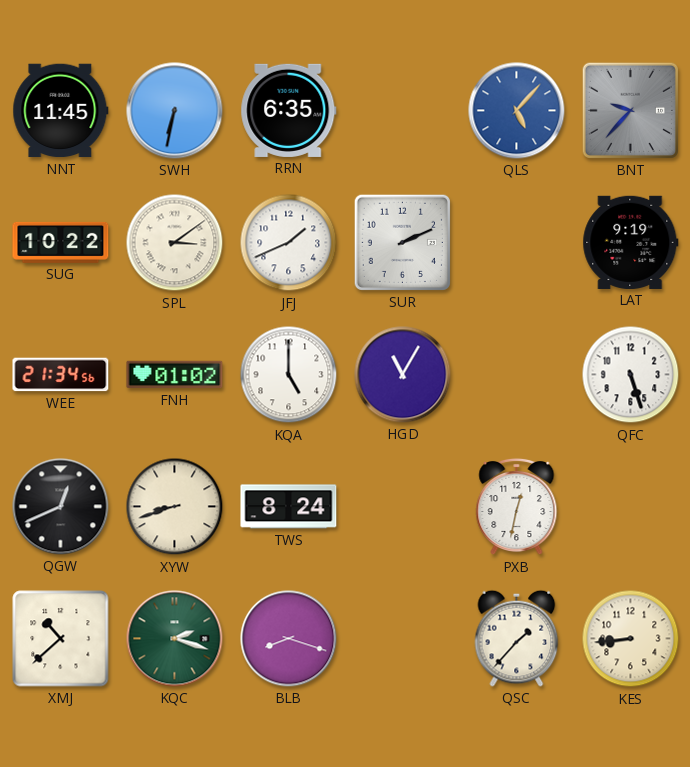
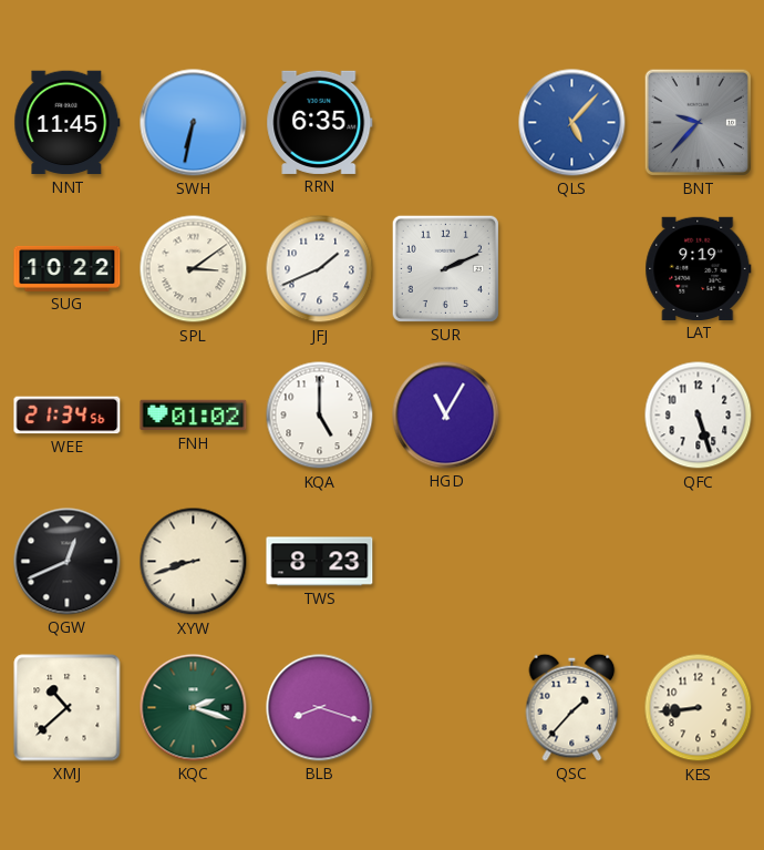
TWS: 8:24 -> 8:23
PXB: 12:32 -> none
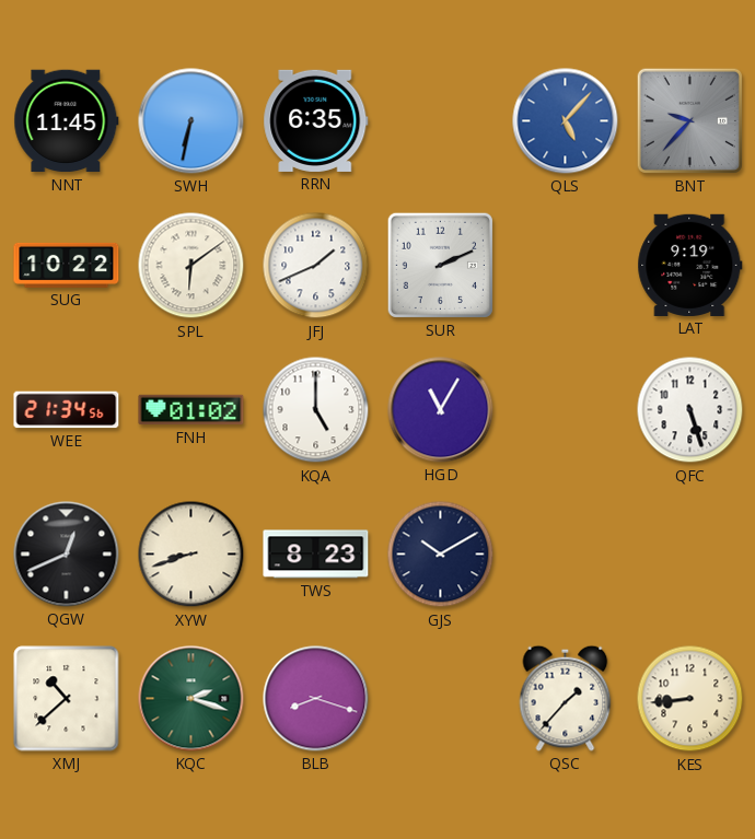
SPL: 3:09 -> 6:09
GJS: none -> 10:10
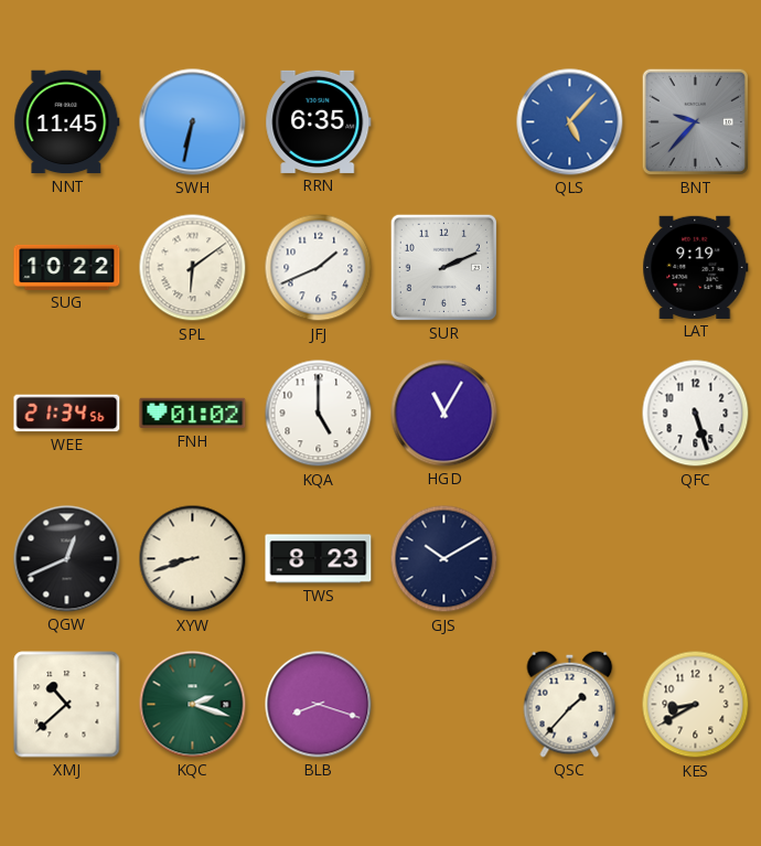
KES: 8:44 -> 8:40
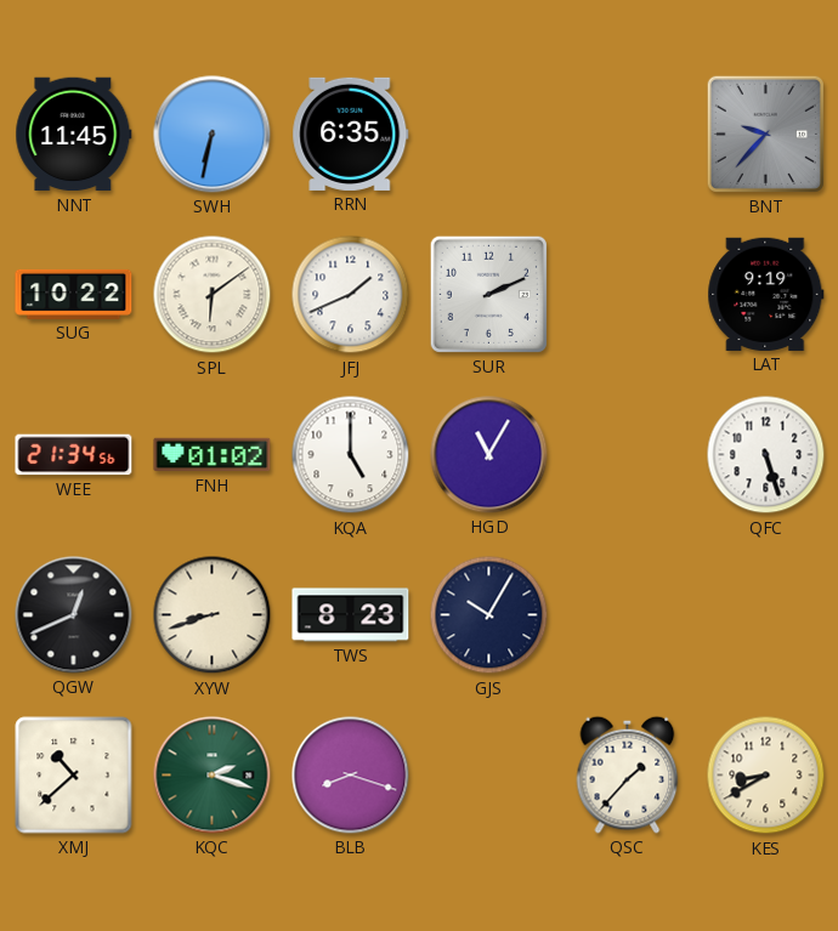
QLS: 5:07 -> none
GJS: 10:10 -> 10:05
